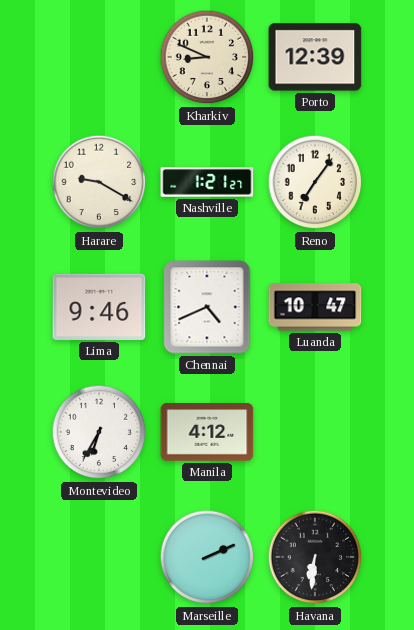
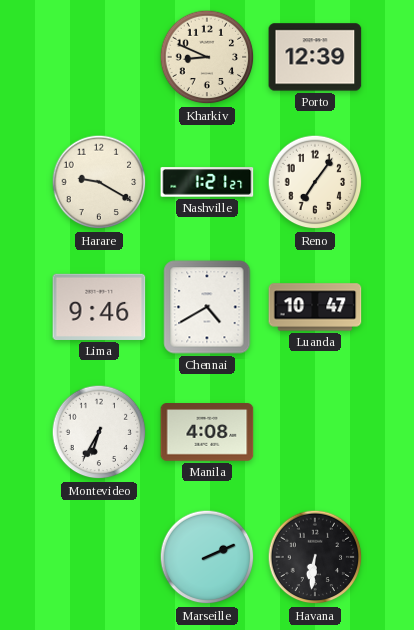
Chennai: 4:41 -> 4:40
Manila: 4:12 -> 4:08
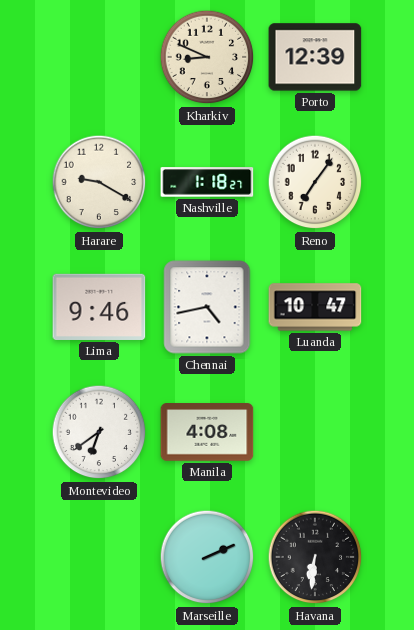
Nashville: 1:21 -> 1:18
Chennai: 4:40 -> 4:43
Montevideo: 6:35 -> 6:39
